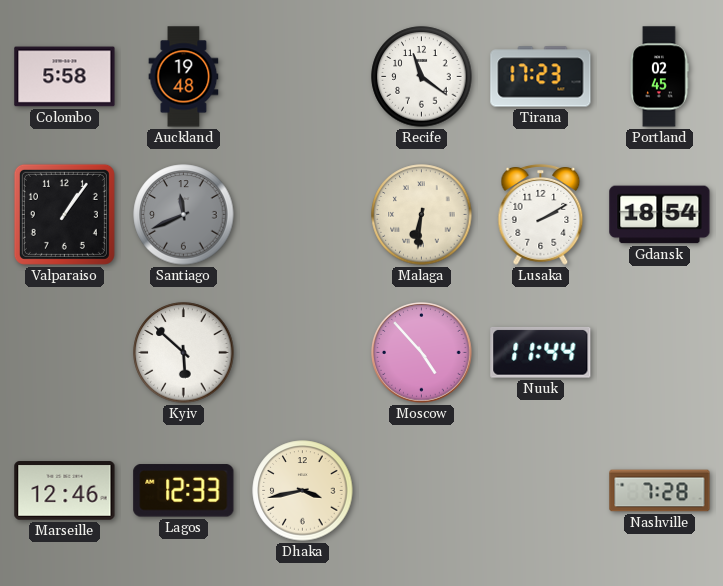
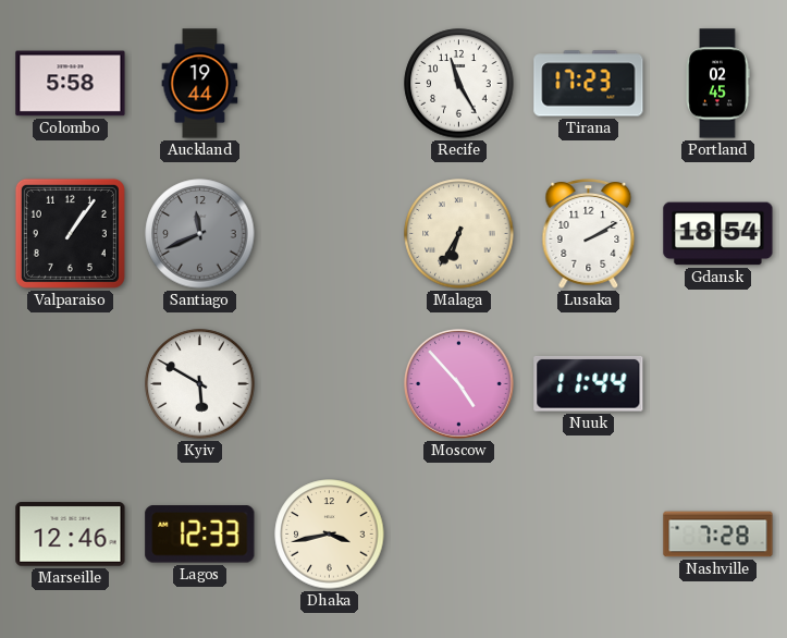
Auckland: 19:48 -> 19:44
Recife: 11:21 -> 11:25
Malaga: 6:31 -> 6:35
Kyiv: 5:52 -> 5:50
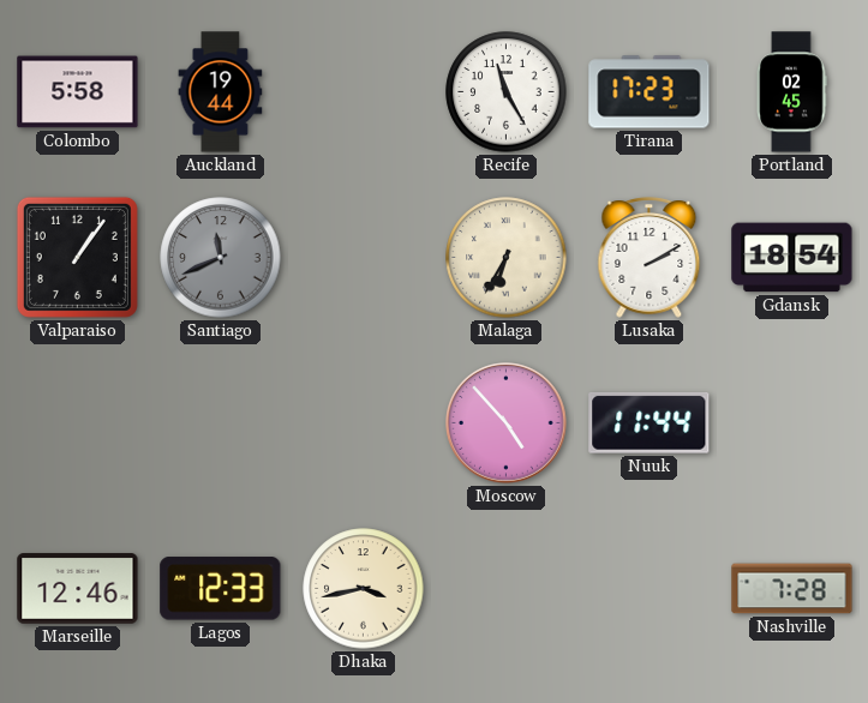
Kyiv: 5:50 -> none
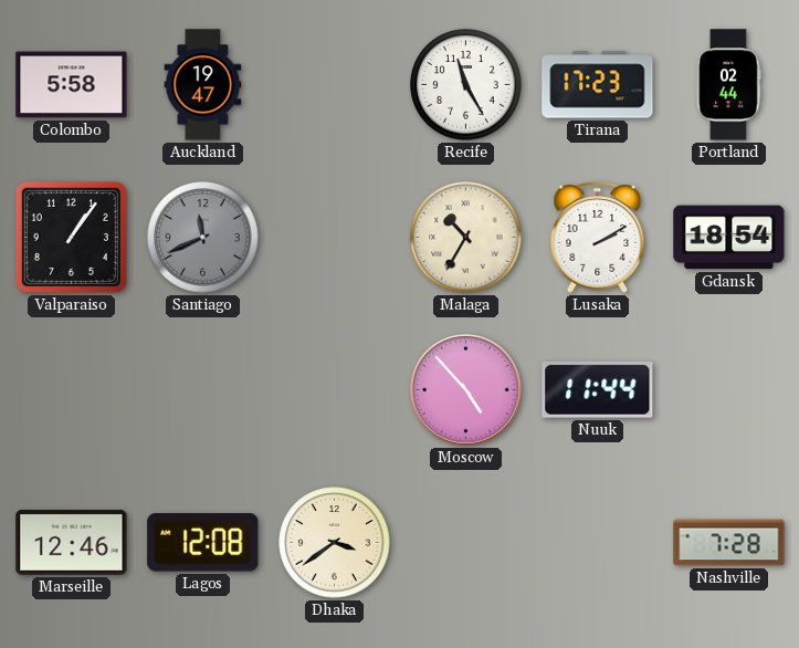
Auckland: 19:44 -> 19:47
Portland: 02:45 -> 02:44
Malaga: 6:35 -> 10:35
Lagos: 12:33 -> 12:08
Dhaka: 3:43 -> 3:39
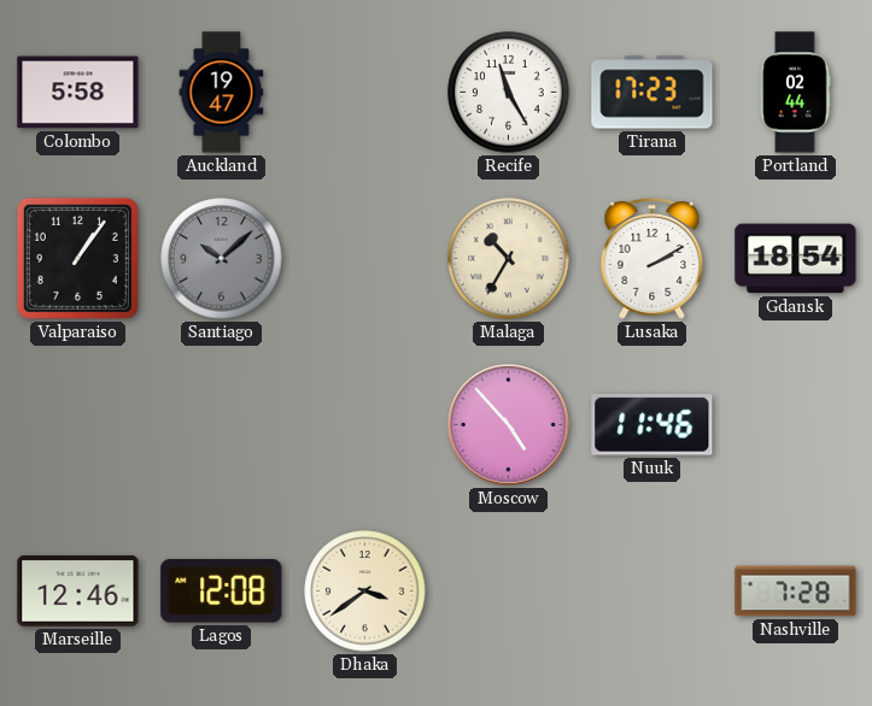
Santiago: 11:41 -> 10:08
Nuuk: 11:44 -> 11:46
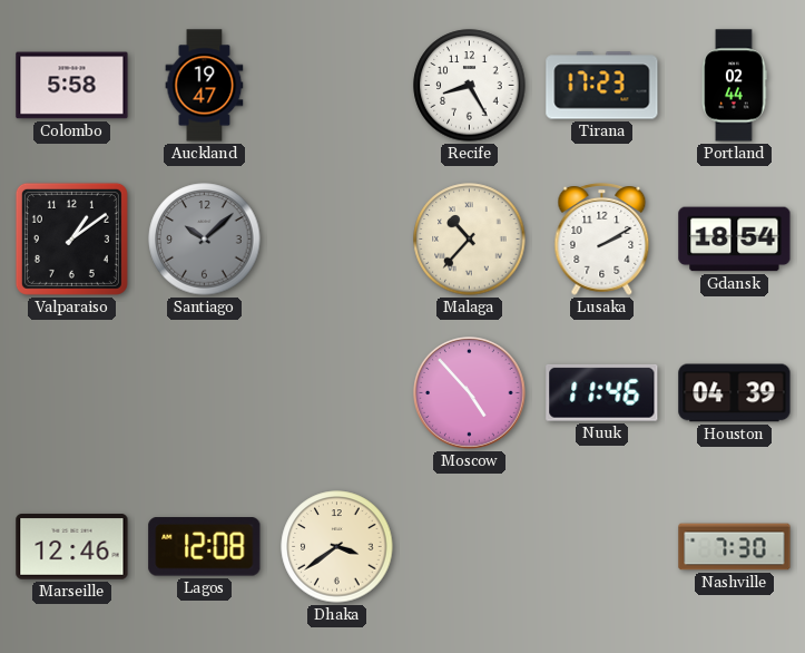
Recife: 11:25 -> 8:25
Valparaiso: 1:06 -> 1:09
Malaga: 10:35 -> 10:37
Houston: none -> 04:39
Nashville: 7:28 -> 7:30
